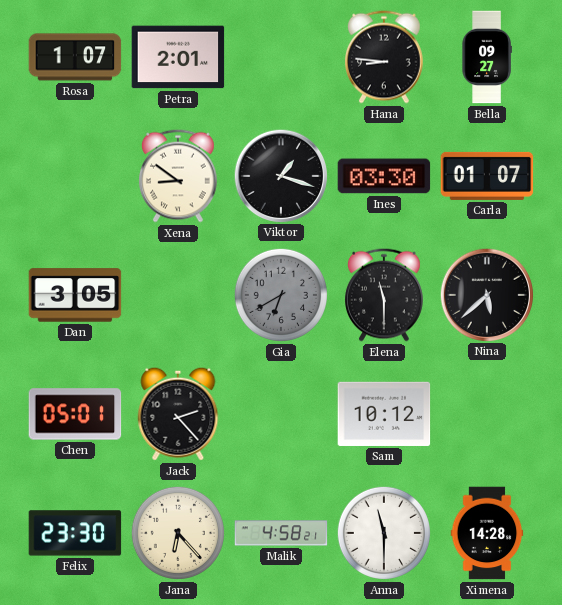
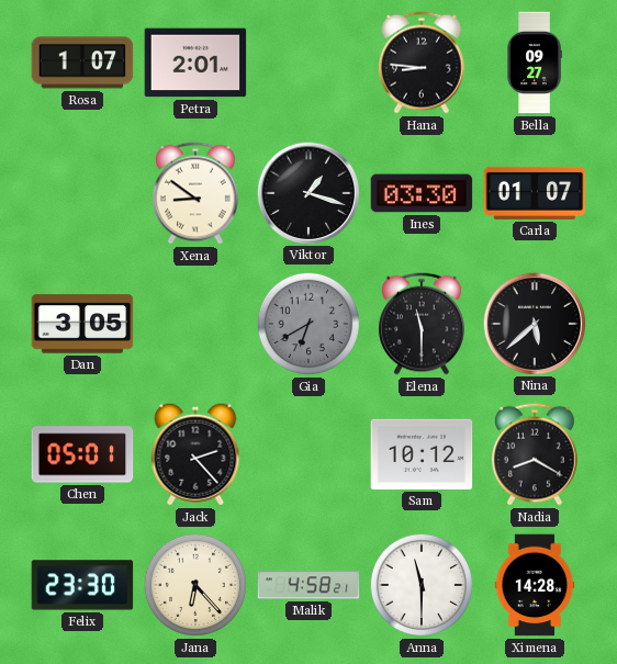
Nadia: none -> 8:20
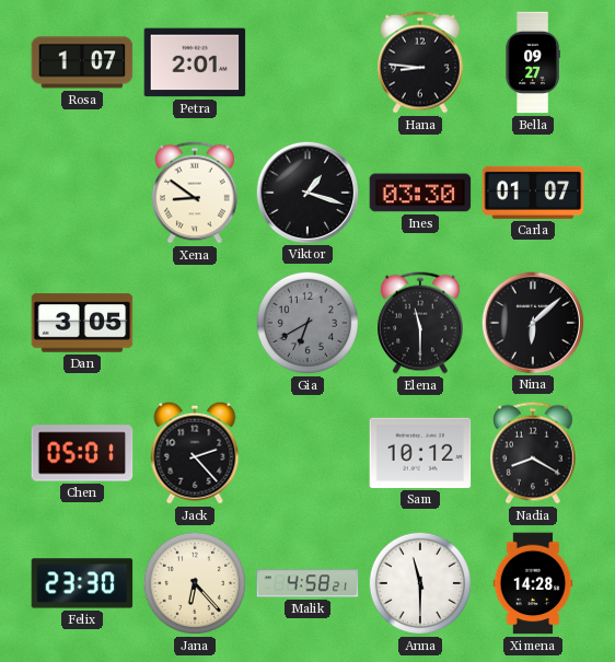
Nina: 5:38 -> 6:08
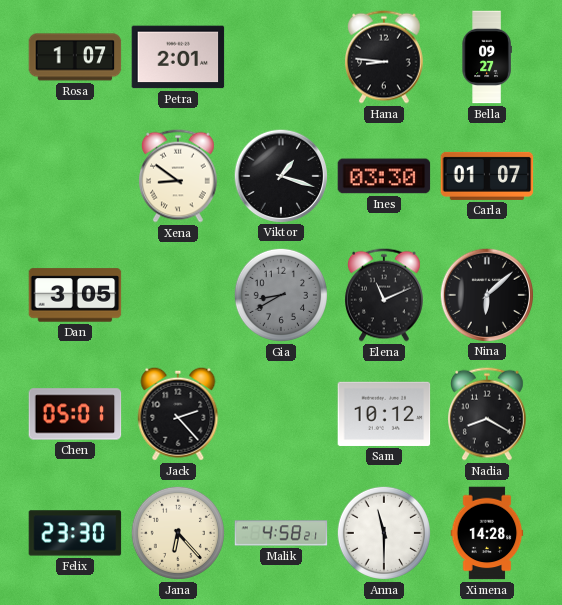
Gia: 6:40 -> 8:40
Elena: 11:30 -> 11:11
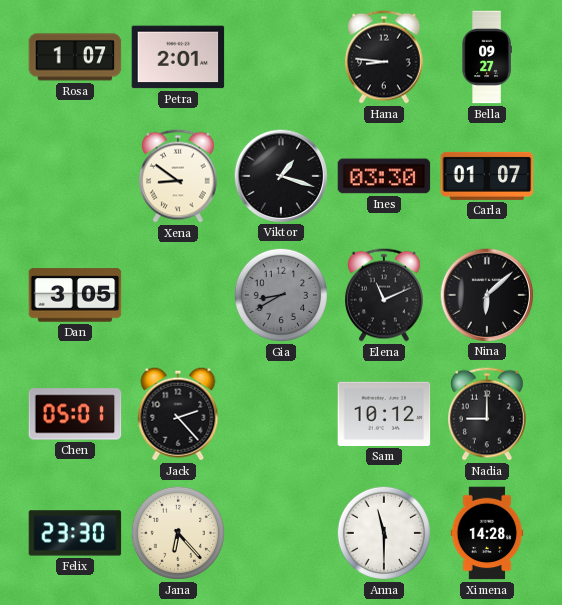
Nadia: 8:20 -> 9:00
Malik: 4:58 -> none
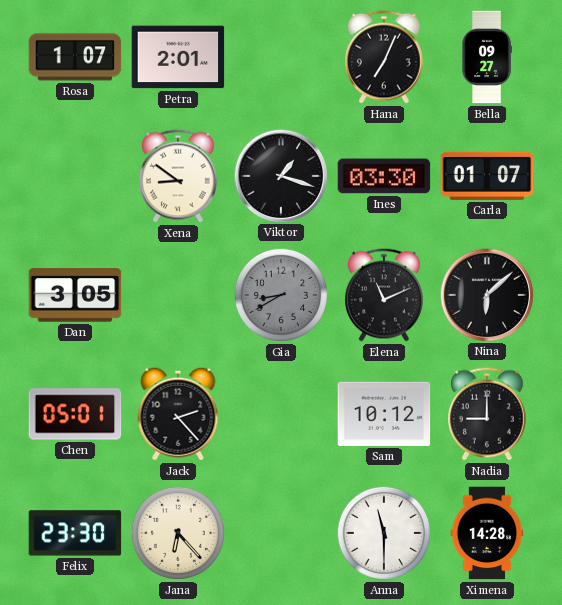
Hana: 8:46 -> 7:04
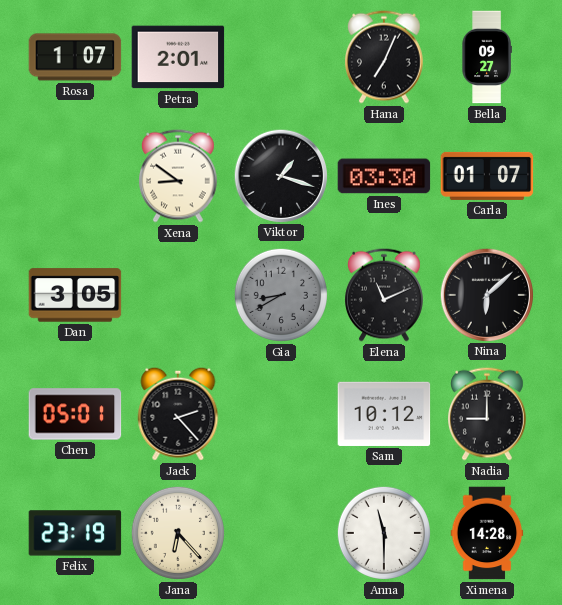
Felix: 23:30 -> 23:19
